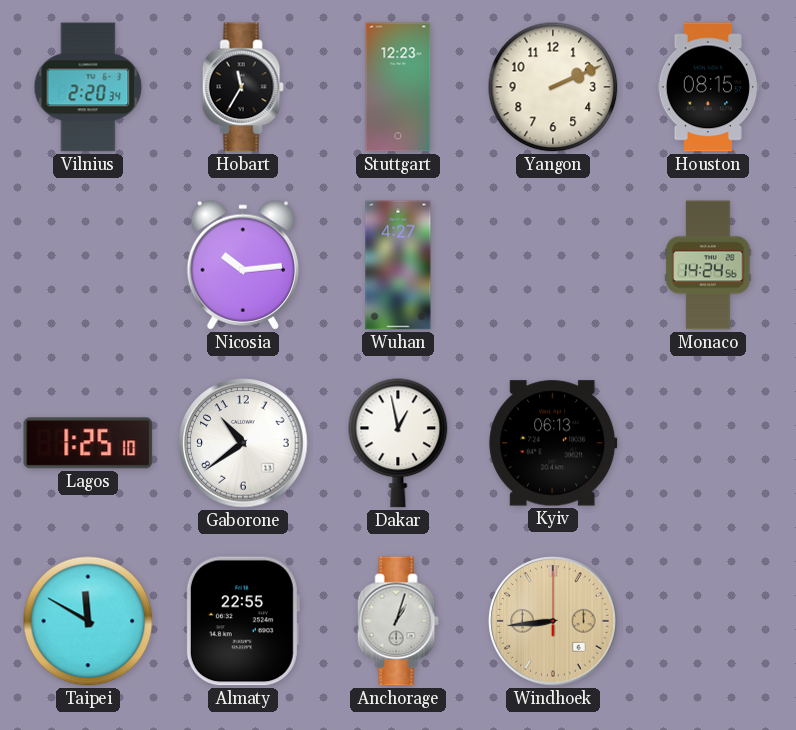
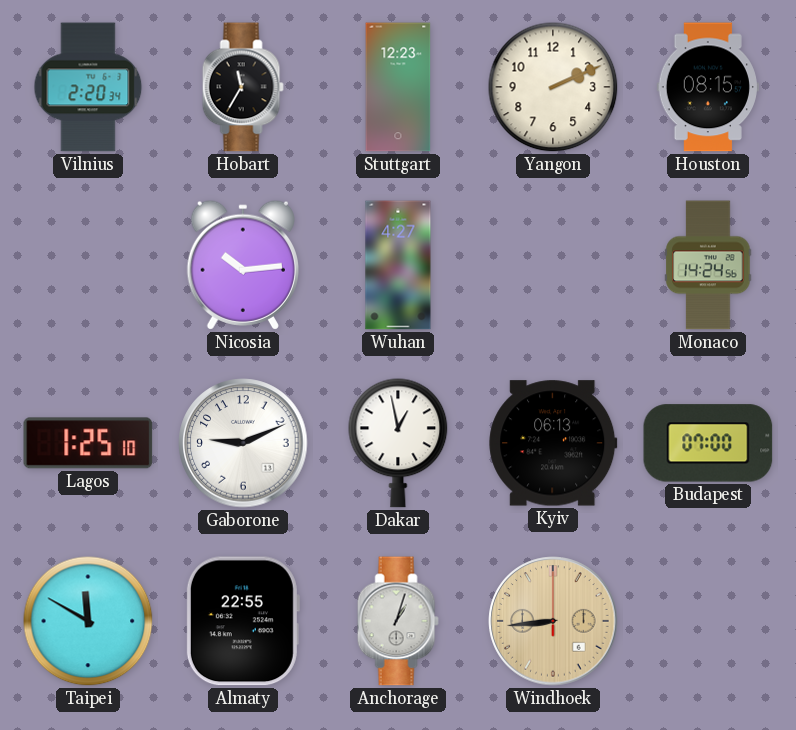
Gaborone: 10:39 -> 9:11
Budapest: none -> 07:00
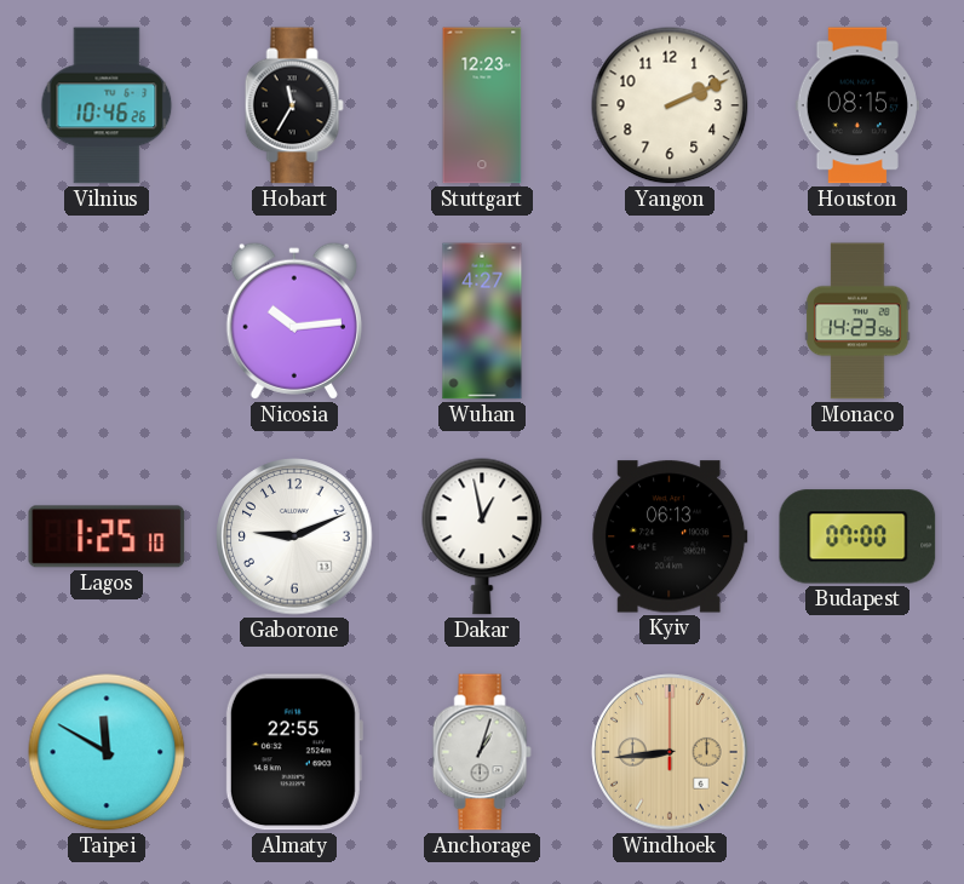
Vilnius: 2:20 -> 10:46
Monaco: 14:24 -> 14:23
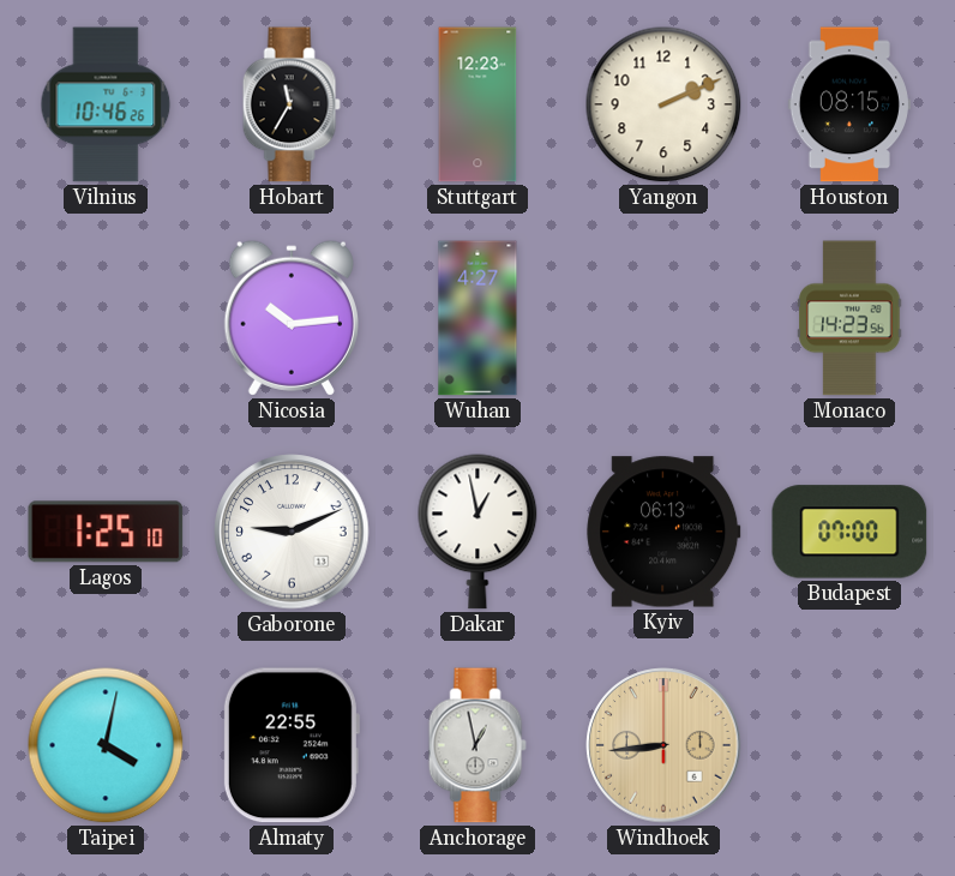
Taipei: 11:50 -> 4:02
Anchorage: 1:03 -> 12:58
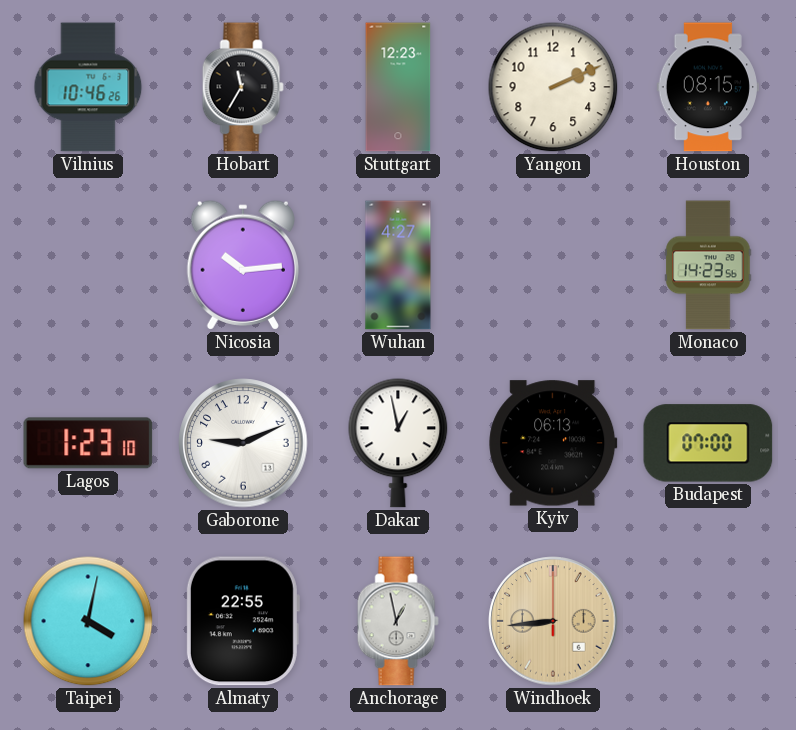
Lagos: 1:25 -> 1:23
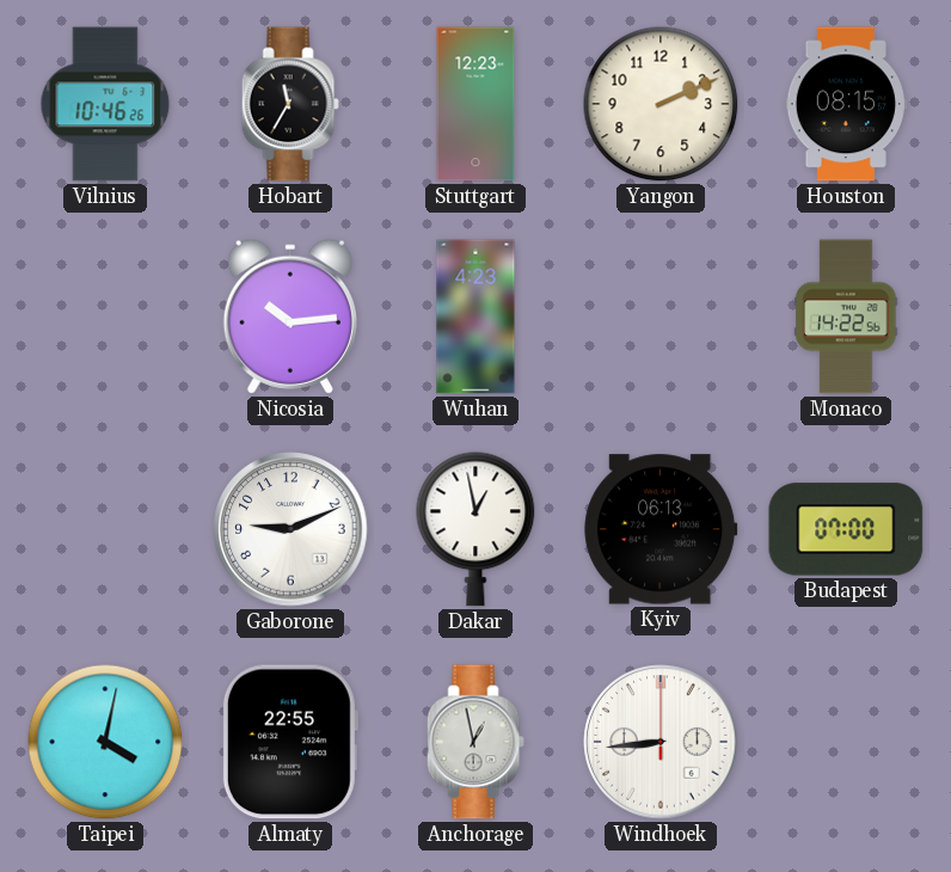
Wuhan: 4:27 -> 4:23
Monaco: 14:23 -> 14:22
Lagos: 1:23 -> none
Windhoek dial: champagne -> white
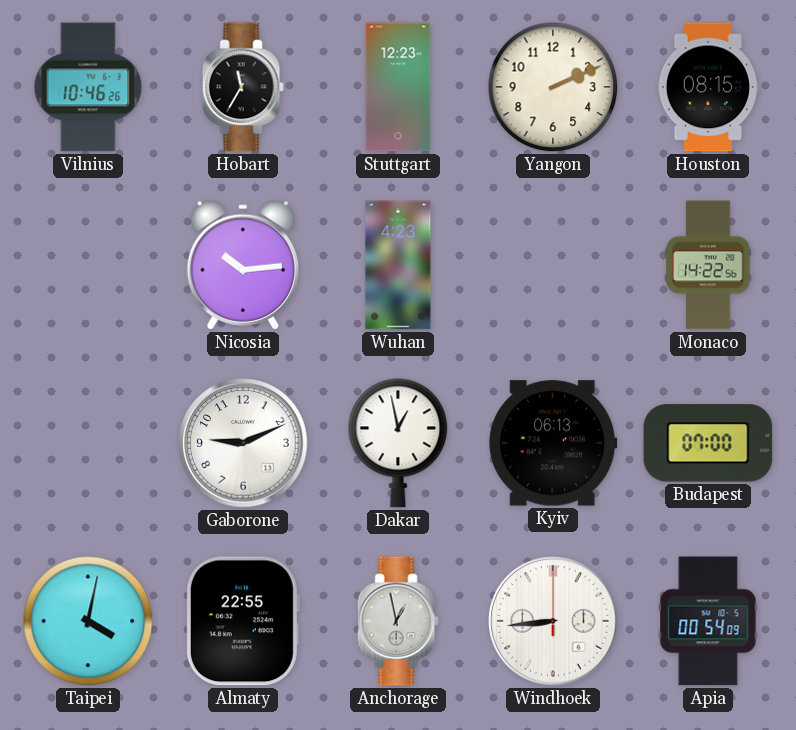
Apia: none -> 00:54
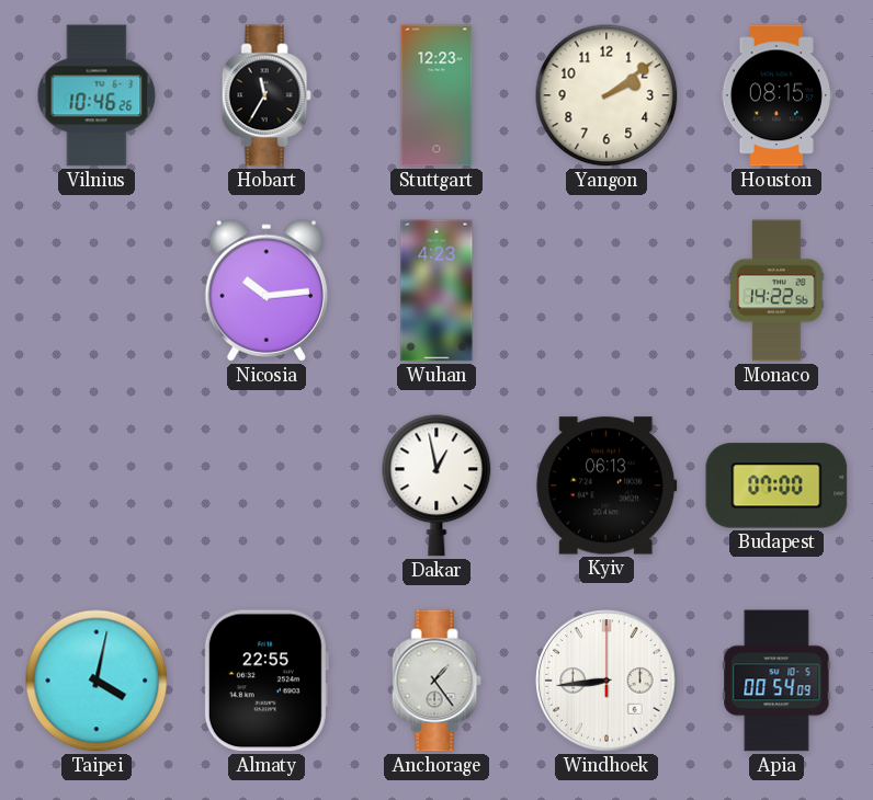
Yangon: 2:11 -> 2:09
Gaborone: 9:11 -> none
Anchorage: 12:58 -> 1:24
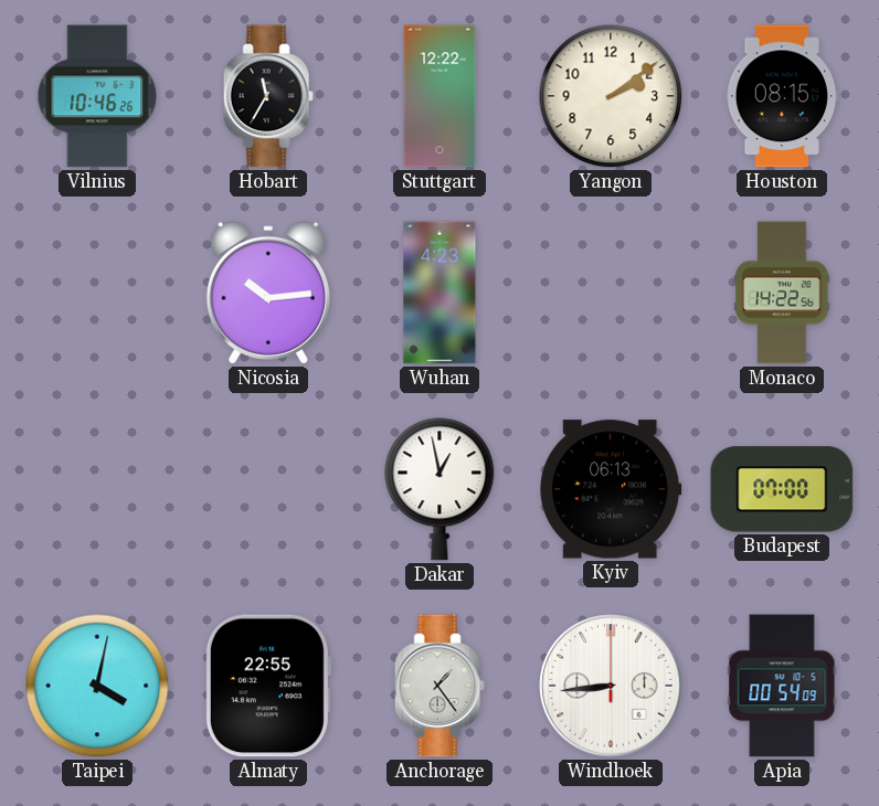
Stuttgart: 12:23 -> 12:22
